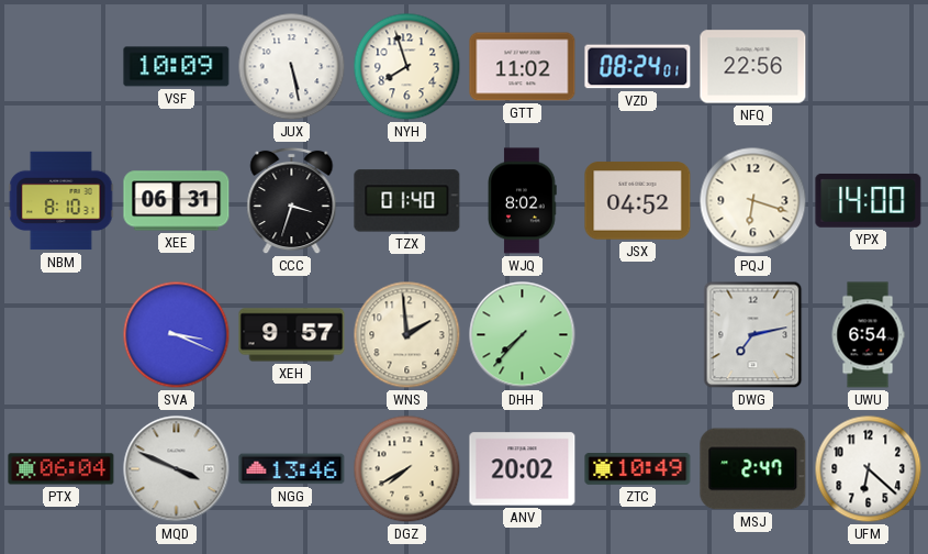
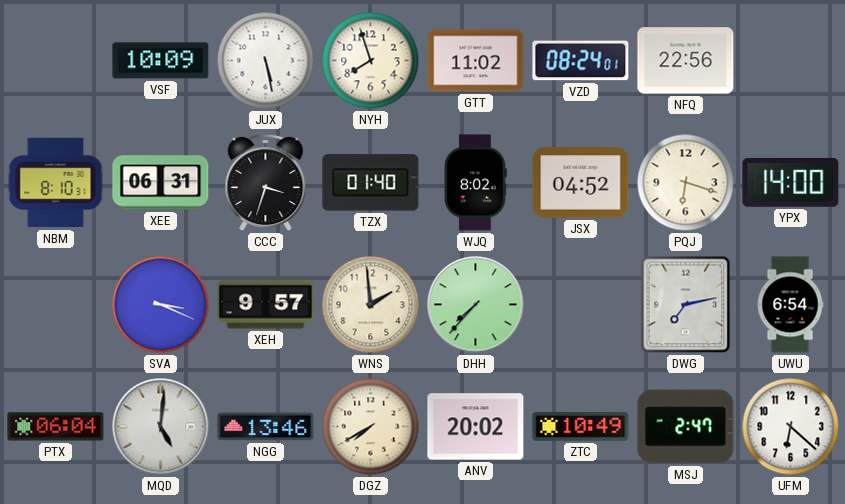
MQD: 3:49 -> 5:01
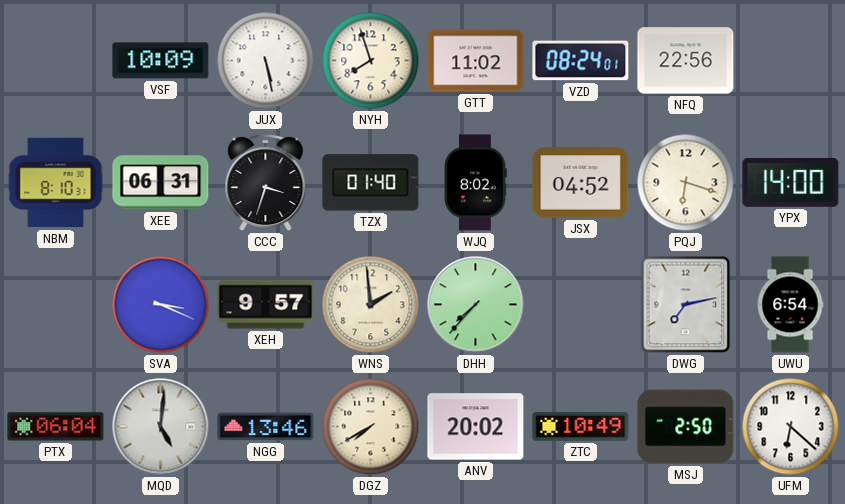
MSJ: 2:47 -> 2:50
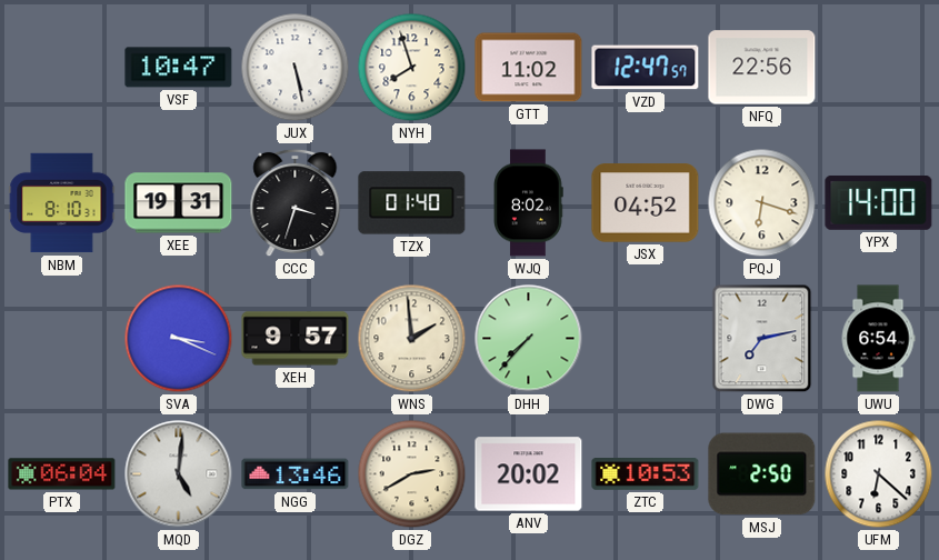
VSF: 10:09 -> 10:47
VZD: 08:24 -> 12:47
XEE: 06:31 -> 19:31
DGZ: 7:40 -> 2:40
ZTC: 10:49 -> 10:53
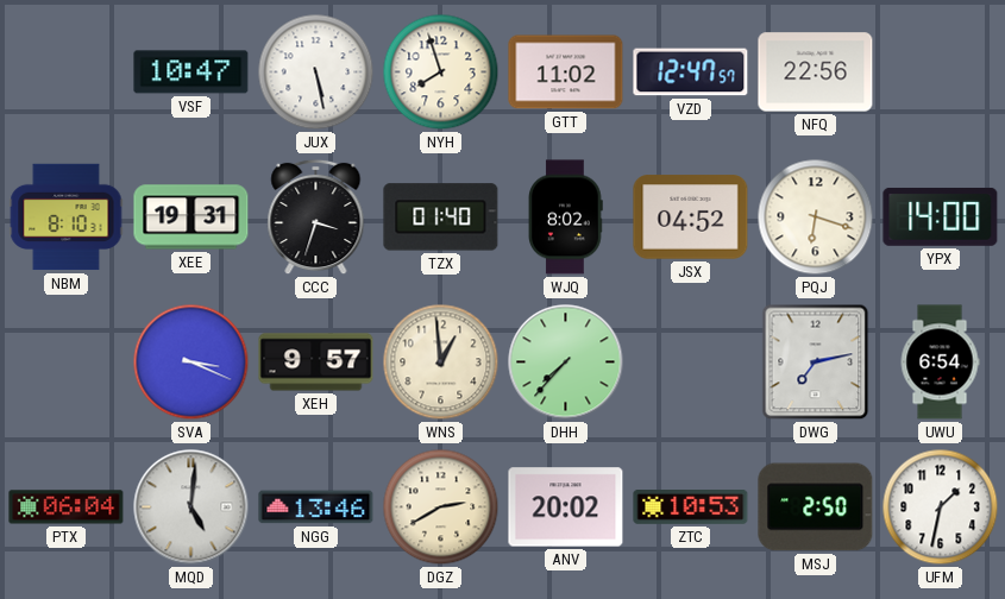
WNS: 1:59 -> 12:59
UFM: 6:22 -> 1:32
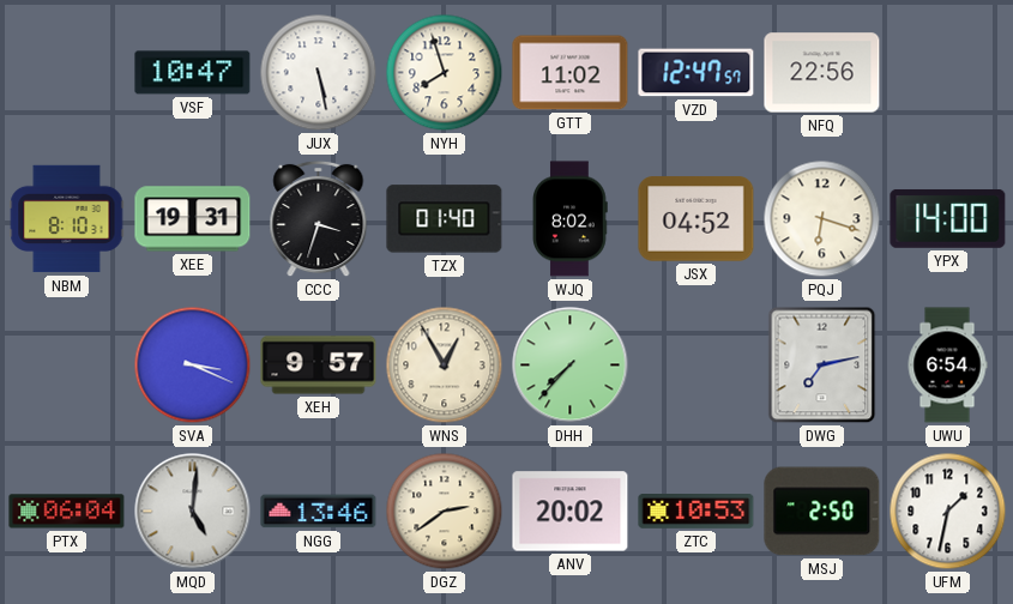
WNS: 12:59 -> 12:55
DGZ: 2:40 -> 2:39
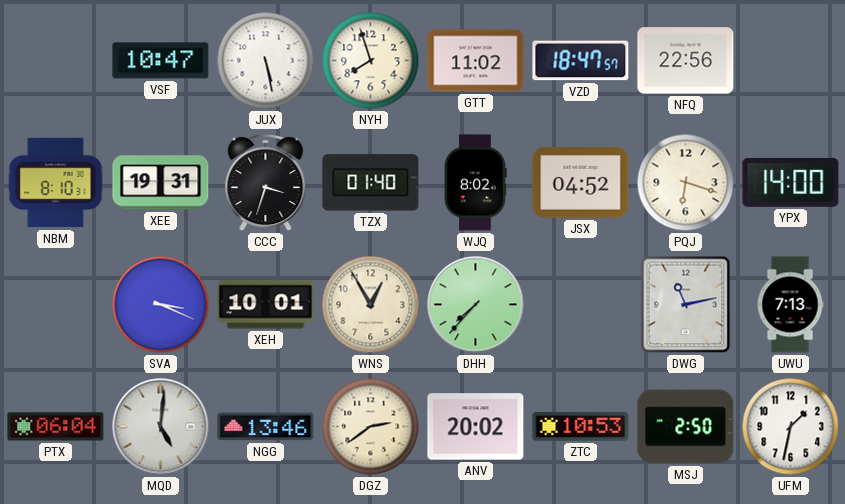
VZD: 12:47 -> 18:47
XEH: 9:57 -> 10:01
DWG: 7:13 -> 11:13
UWU: 6:54 -> 7:13
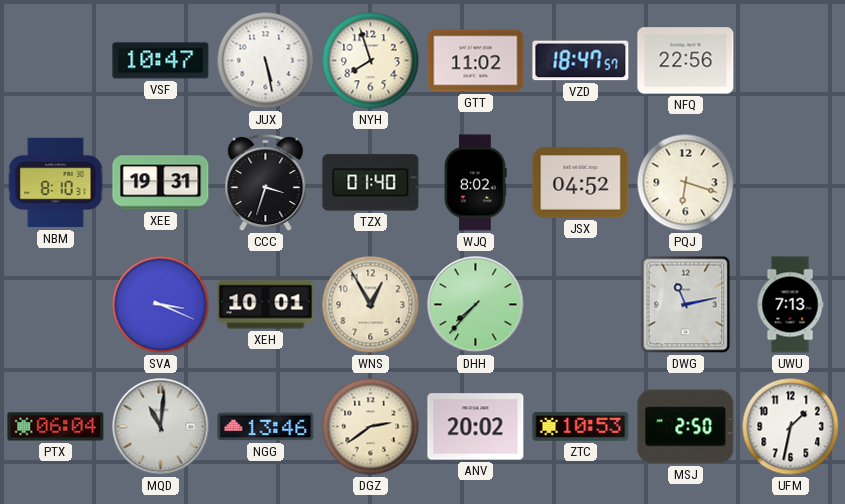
YPX: 14:00 -> none
MQD: 5:01 -> 11:01
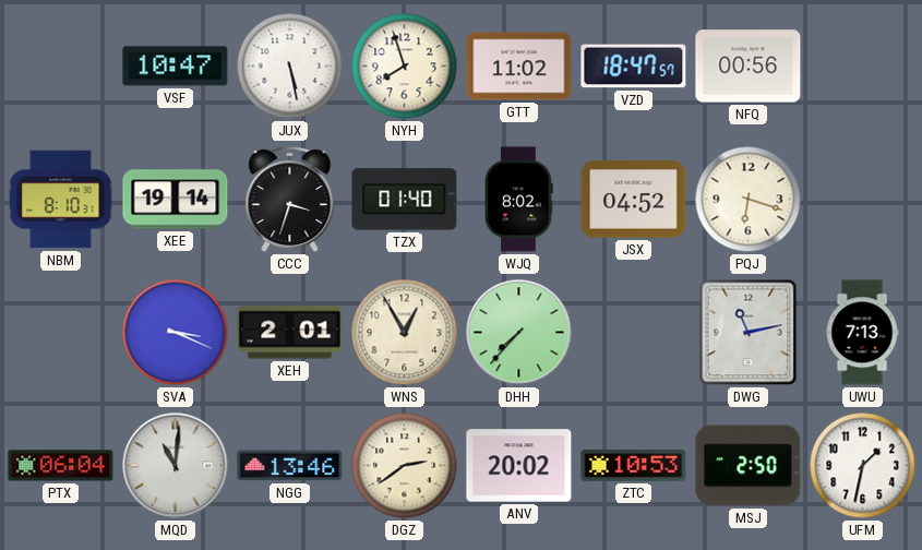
NFQ: 22:56 -> 00:56
XEE: 19:31 -> 19:14
XEH: 10:01 -> 2:01
